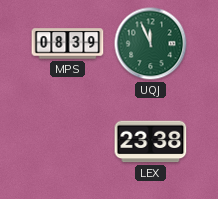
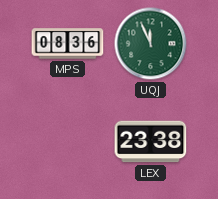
MPS: 08:39 -> 08:36
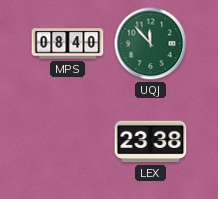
MPS: 08:36 -> 08:40
UQJ: 11:56 -> 11:53
